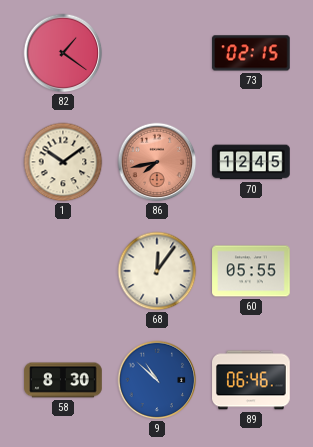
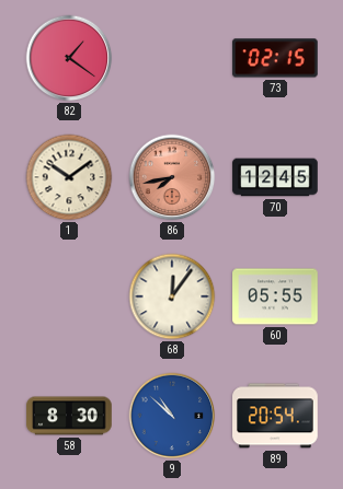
89: 06:46 -> 20:54
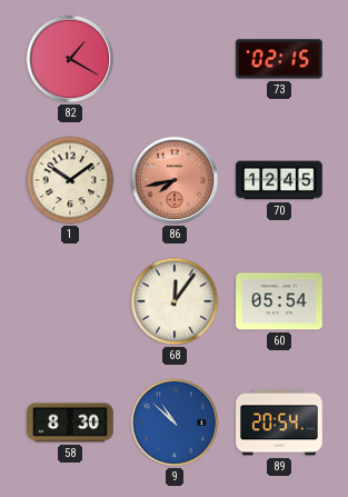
82: 1:21 -> 1:20
60: 05:55 -> 05:54
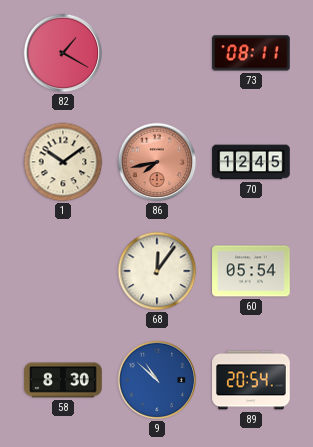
73: 02:15 -> 08:11
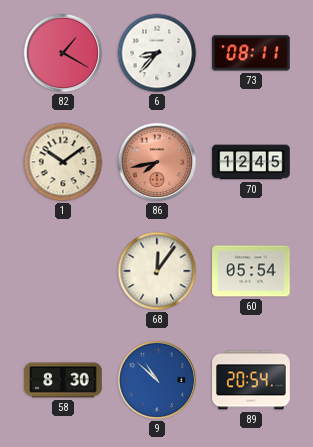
6: none -> 8:37
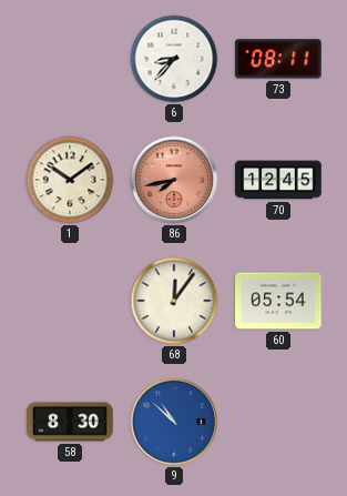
82: 1:20 -> none
89: 20:54 -> none
